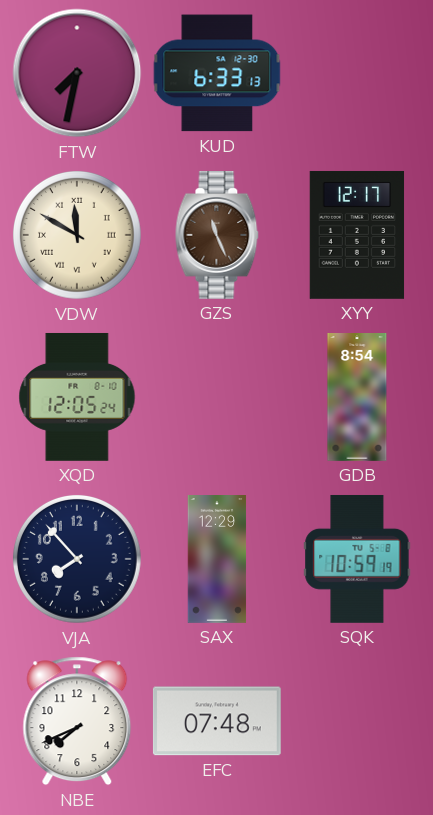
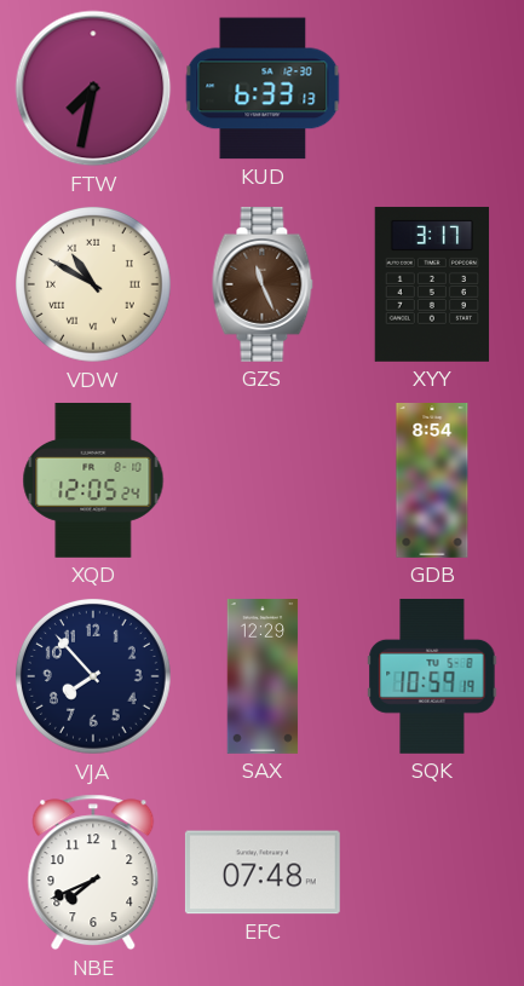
VDW: 11:50 -> 10:50
XYY: 12:17 -> 3:17
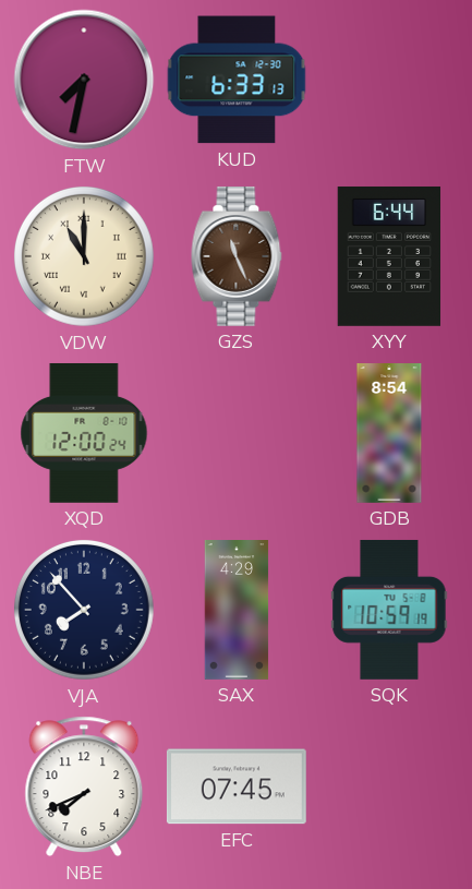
VDW: 10:50 -> 11:00
XYY: 3:17 -> 6:44
XQD: 12:05 -> 12:00
SAX: 12:29 -> 4:29
EFC: 07:48 -> 07:45
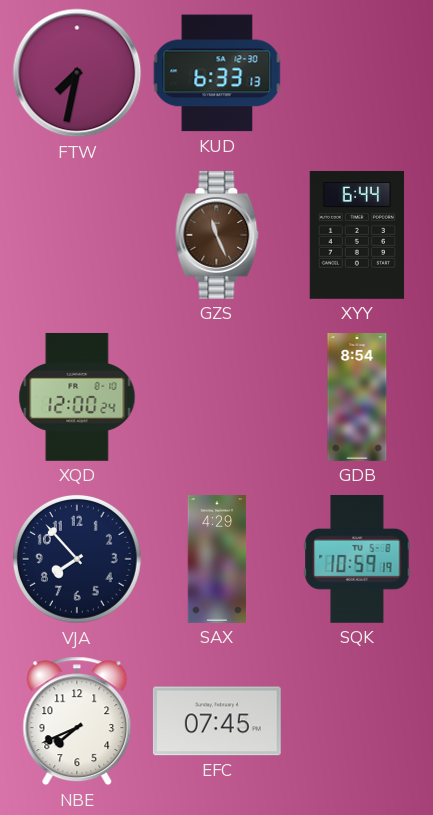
VDW: 11:00 -> none
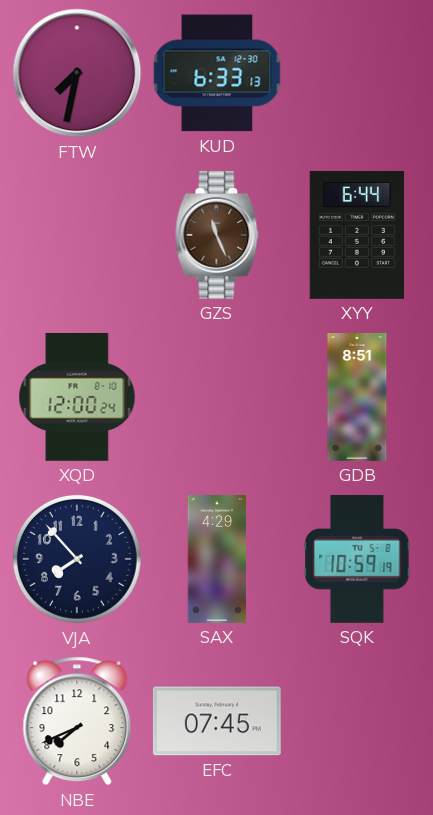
GDB: 8:54 -> 8:51
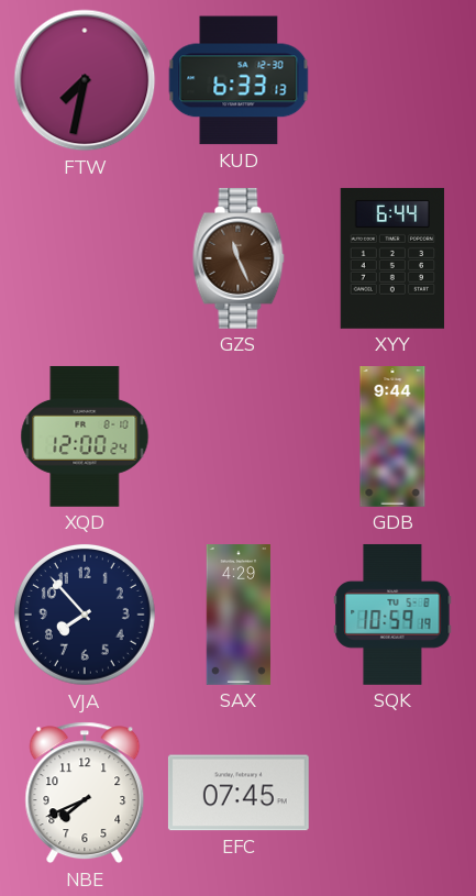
GDB: 8:51 -> 9:44
